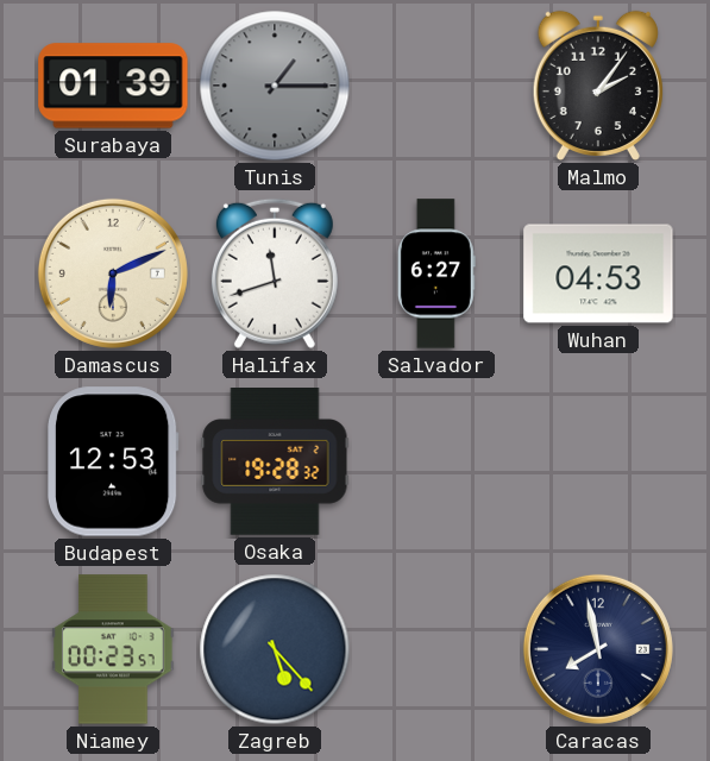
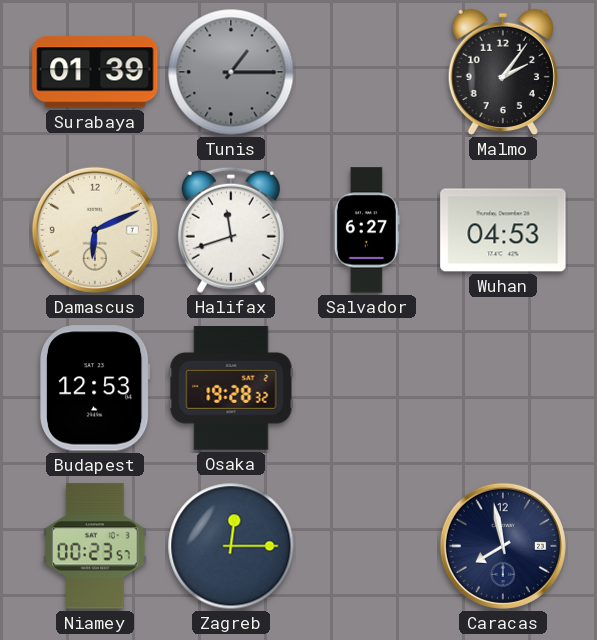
Zagreb: 5:23 -> 12:15
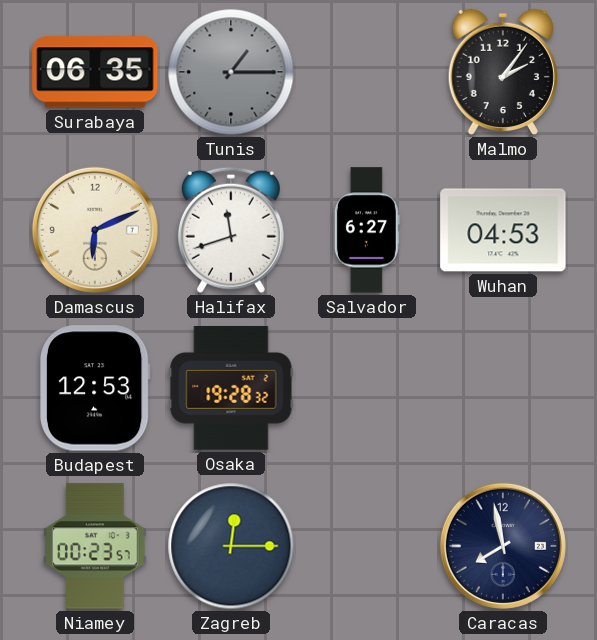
Surabaya: 01:39 -> 06:35
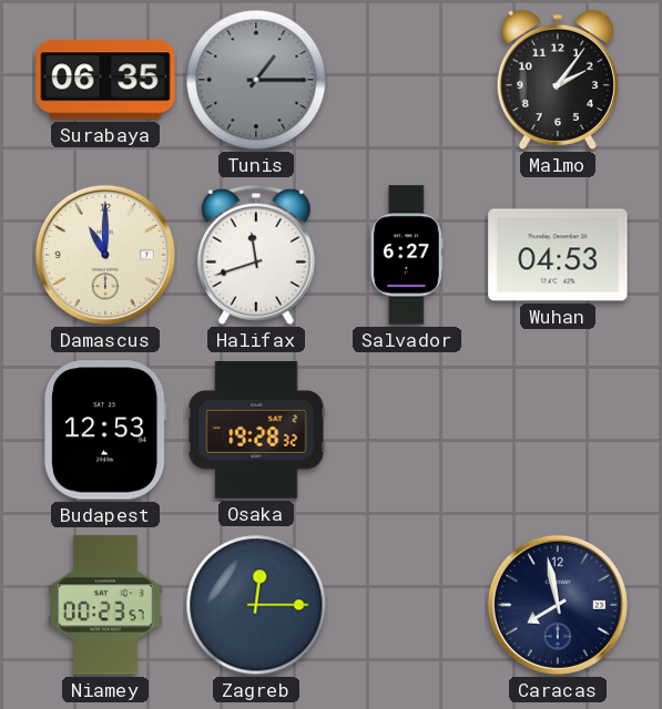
Damascus: 6:11 -> 11:00
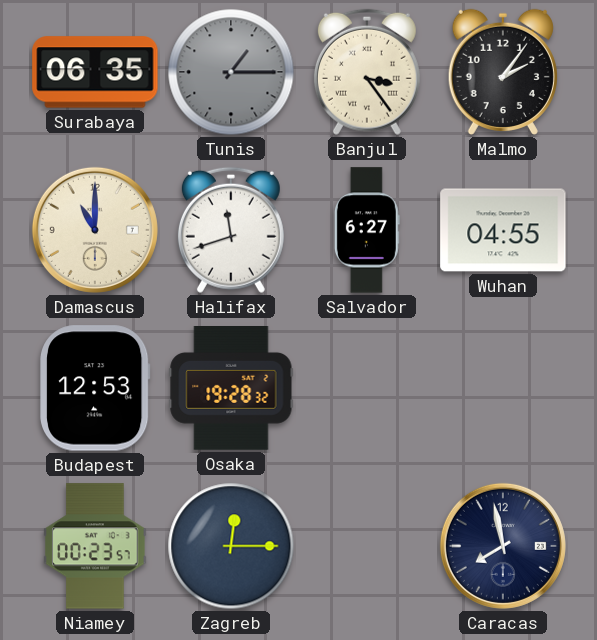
Banjul: none -> 3:24
Wuhan: 04:53 -> 04:55
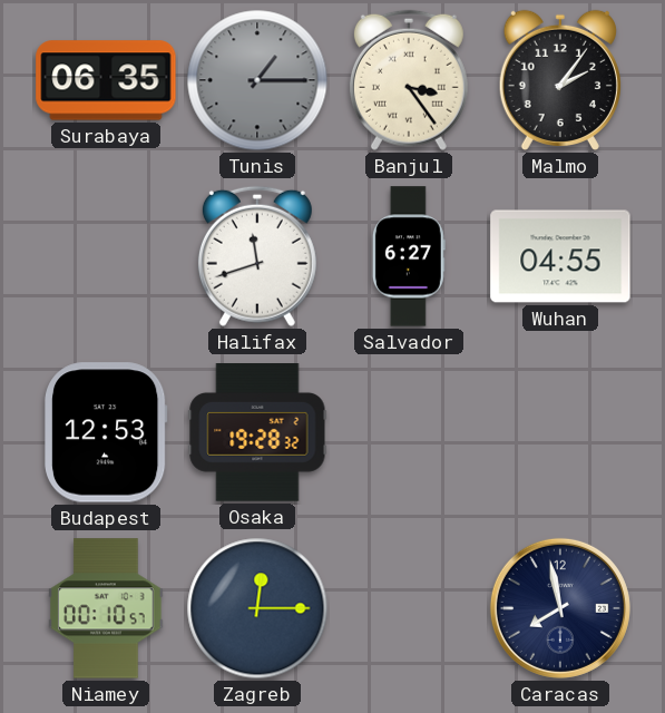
Damascus: 11:00 -> none
Niamey: 00:23 -> 00:10
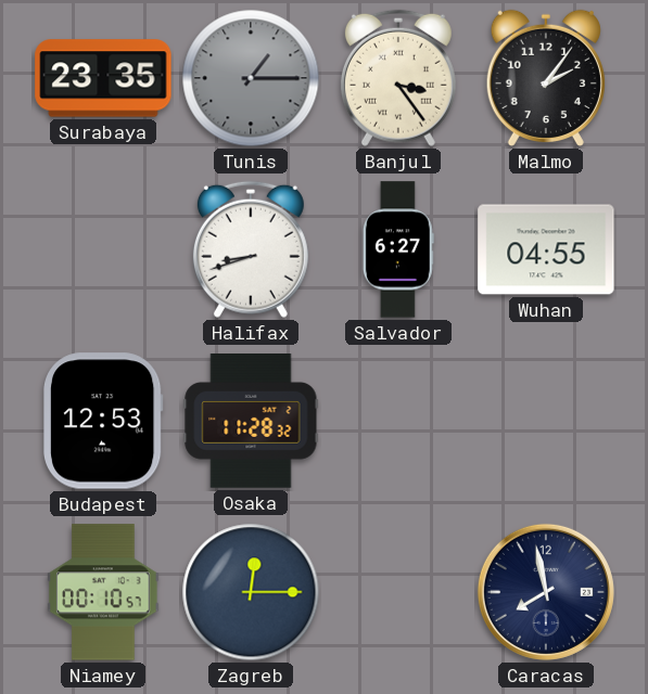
Surabaya: 06:35 -> 23:35
Halifax: 11:42 -> 8:42
Osaka: 19:28 -> 11:28
